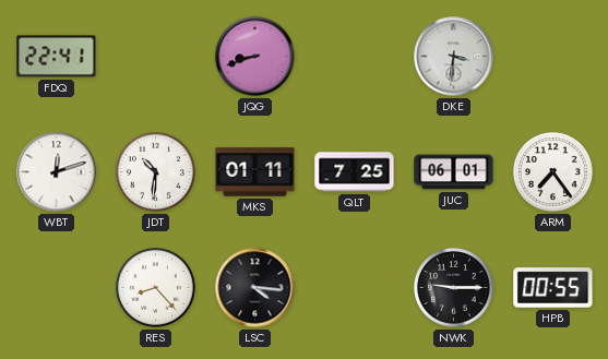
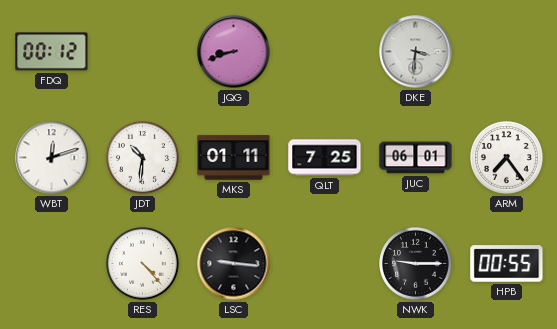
FDQ: 22:41 -> 00:12
RES: 8:23 -> 4:23
LSC: 4:16 -> 9:16
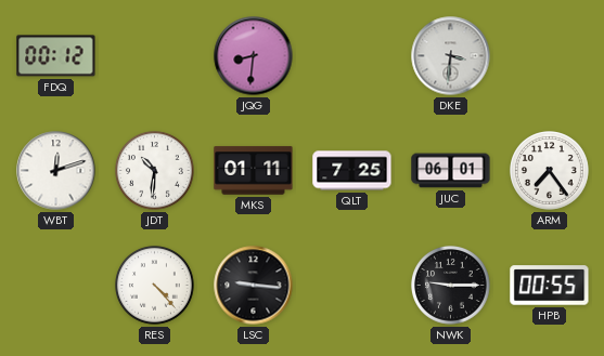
JQG: 8:42 -> 8:31
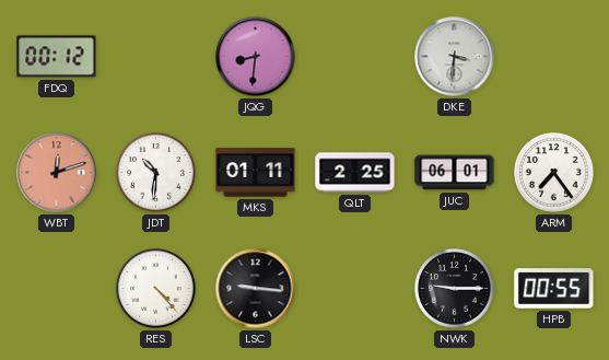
WBT dial: white -> salmon
QLT: 7:25 -> 2:25
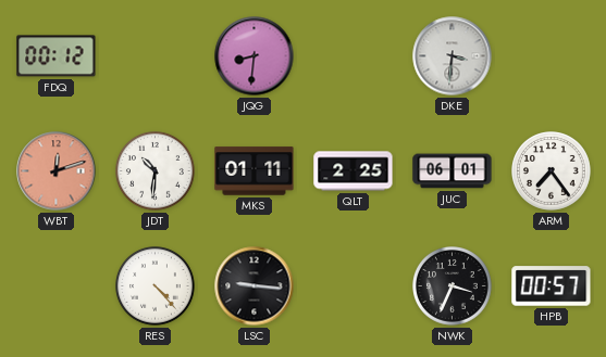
NWK: 9:15 -> 3:34
HPB: 00:55 -> 00:57
